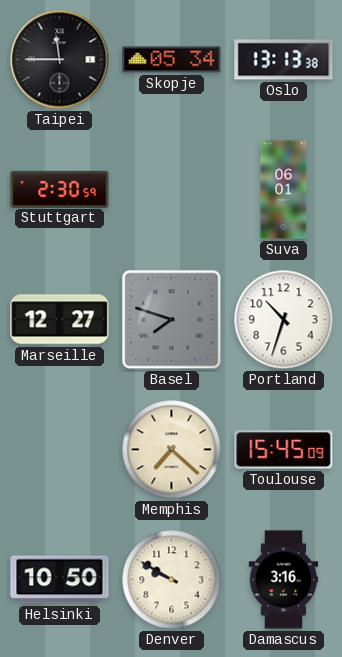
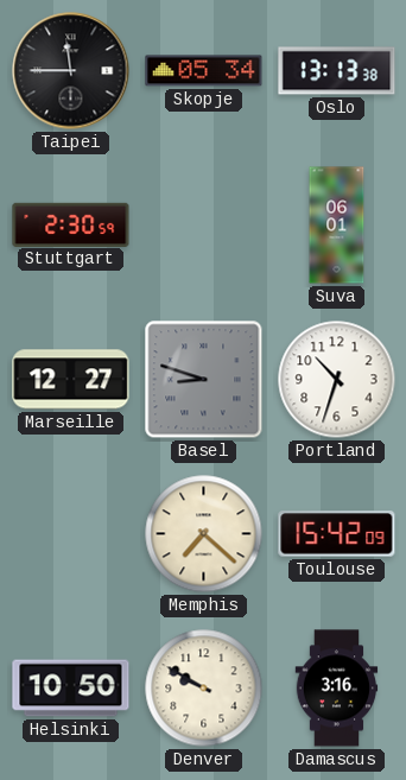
Basel: 7:48 -> 8:48
Toulouse: 15:45 -> 15:42
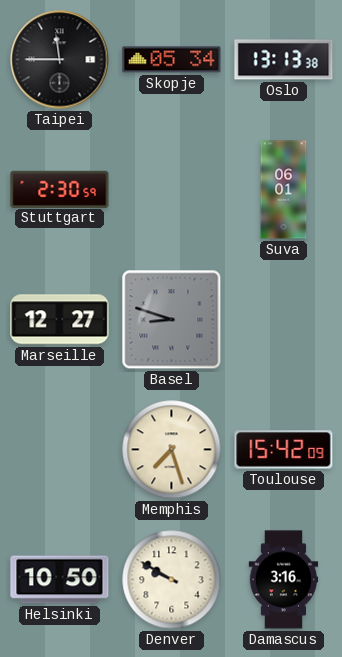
Portland: 10:33 -> none
Memphis: 7:22 -> 7:27
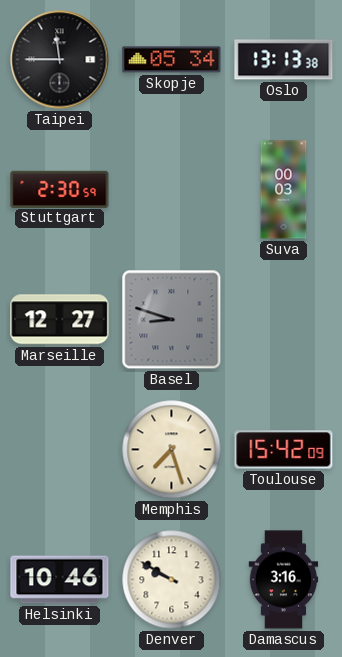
Suva: 06:01 -> 00:03
Helsinki: 10:50 -> 10:46
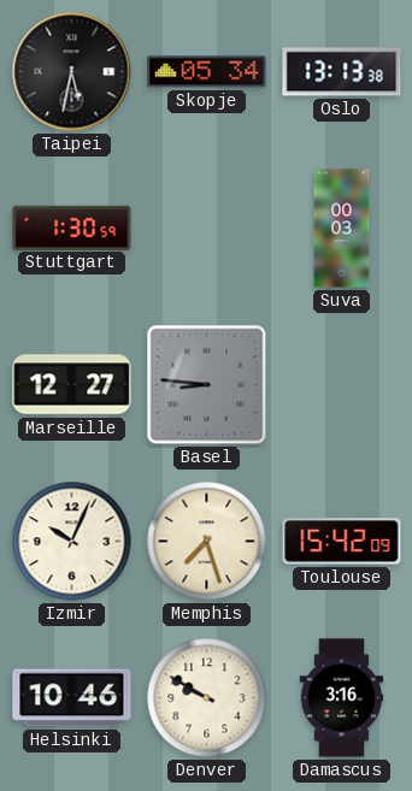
Taipei: 11:45 -> 5:32
Stuttgart: 2:30 -> 1:30
Basel: 8:48 -> 8:46
Izmir: none -> 10:04
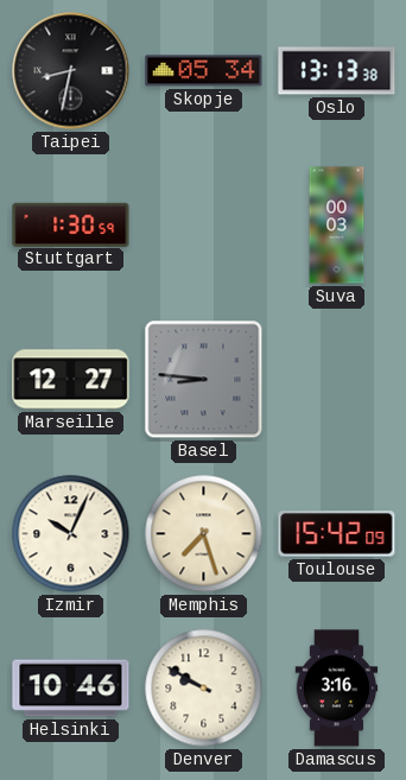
Taipei: 5:32 -> 8:32
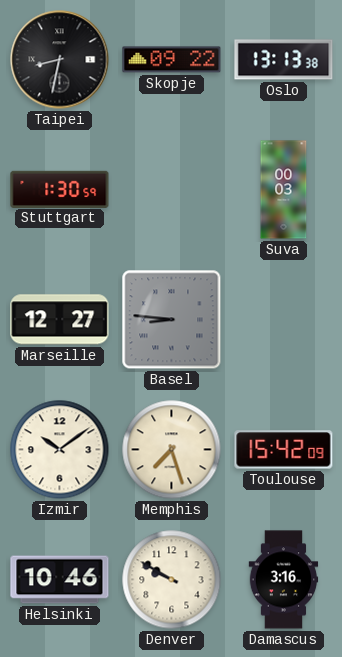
Skopje: 05:34 -> 09:22
Izmir: 10:04 -> 10:09
